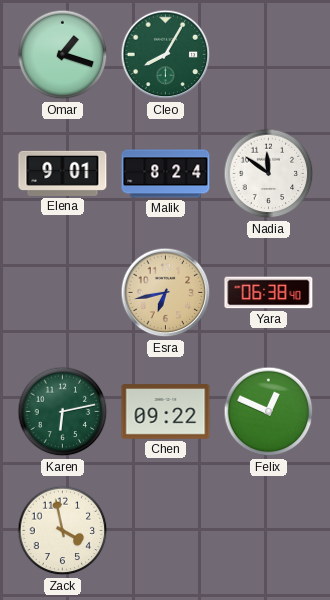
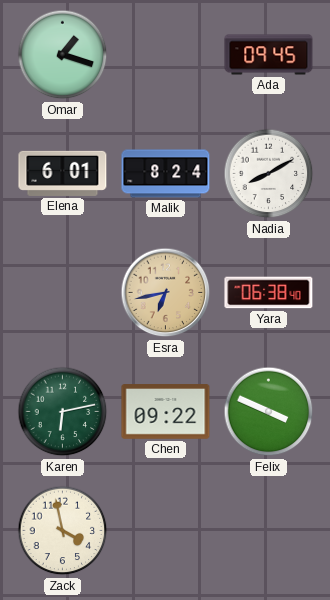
Cleo: 8:05 -> none
Ada: none -> 09:45
Elena: 9:01 -> 6:01
Nadia: 11:51 -> 8:10
Felix: 12:49 -> 3:49
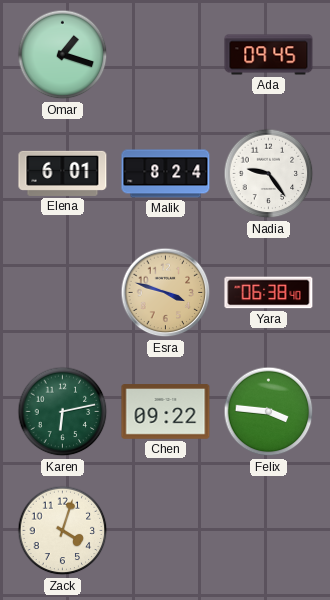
Nadia: 8:10 -> 9:24
Esra: 6:43 -> 3:48
Felix: 3:49 -> 3:46
Zack: 3:58 -> 4:03
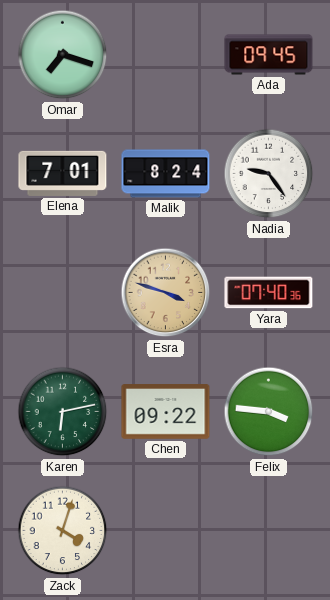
Omar: 1:18 -> 7:18
Elena: 6:01 -> 7:01
Yara: 06:38 -> 07:40
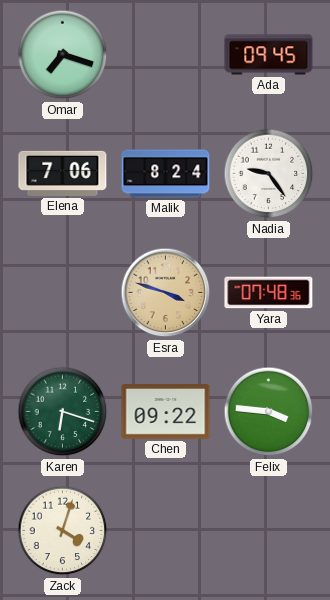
Elena: 7:01 -> 7:06
Yara: 07:40 -> 07:48
Karen: 6:13 -> 6:18
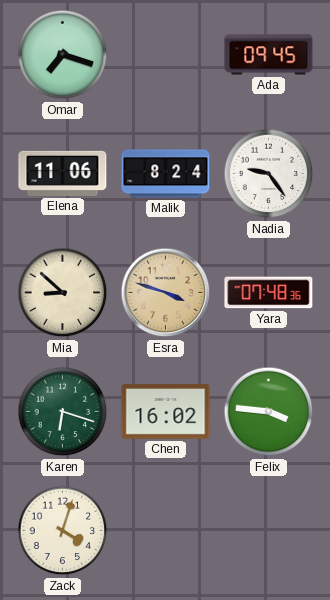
Elena: 7:06 -> 11:06
Mia: none -> 8:52
Chen: 09:22 -> 16:02
